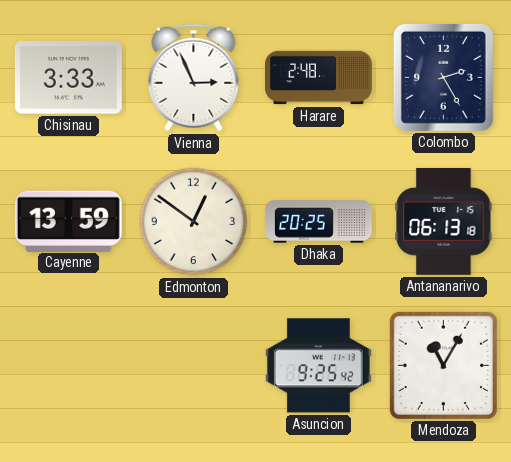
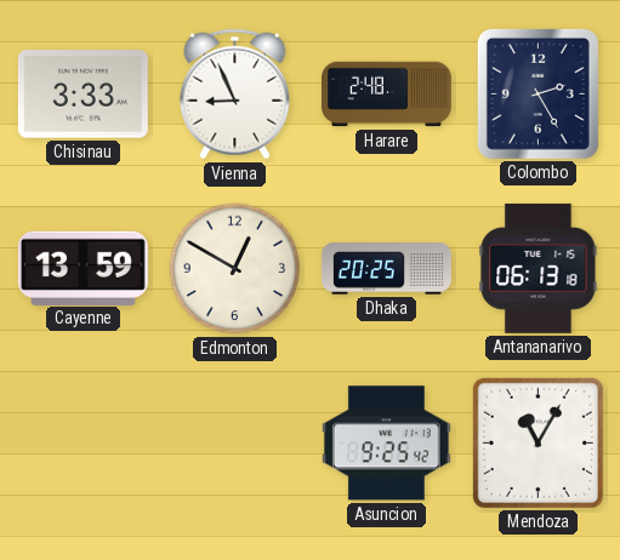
Vienna: 2:56 -> 8:56
Edmonton: 12:51 -> 12:50
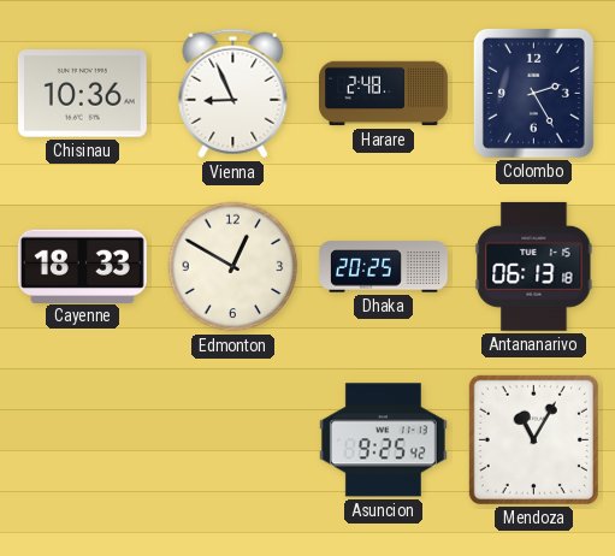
Chisinau: 3:33 -> 10:36
Cayenne: 13:59 -> 18:33
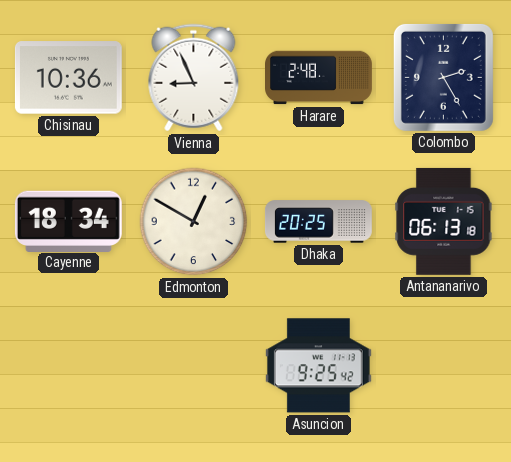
Cayenne: 18:33 -> 18:34
Mendoza: 11:05 -> none
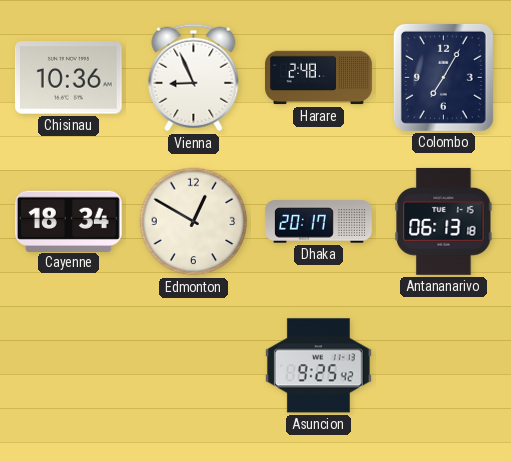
Colombo: 2:25 -> 7:05
Dhaka: 20:25 -> 20:17
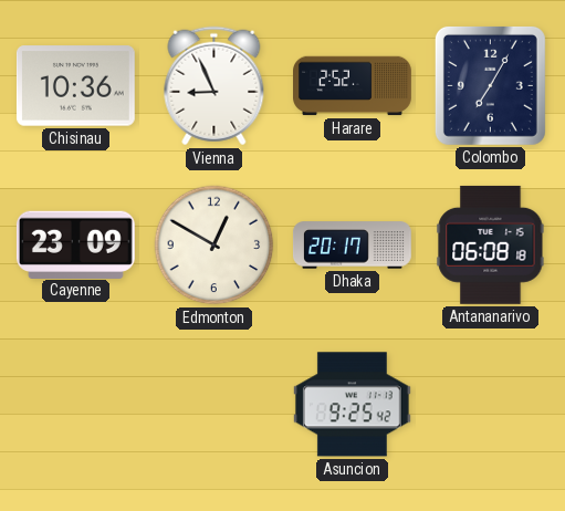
Harare: 2:48 -> 2:52
Cayenne: 18:34 -> 23:09
Antananarivo: 06:13 -> 06:08
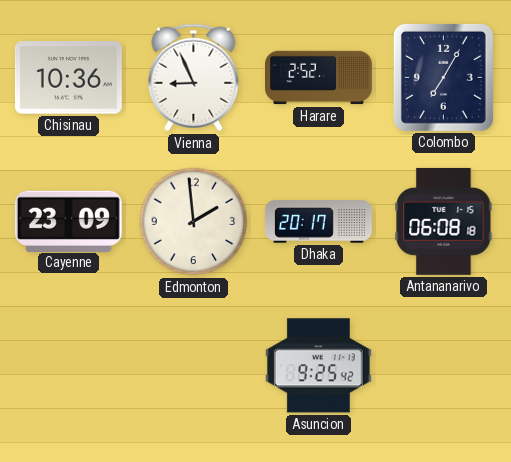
Edmonton: 12:50 -> 1:59
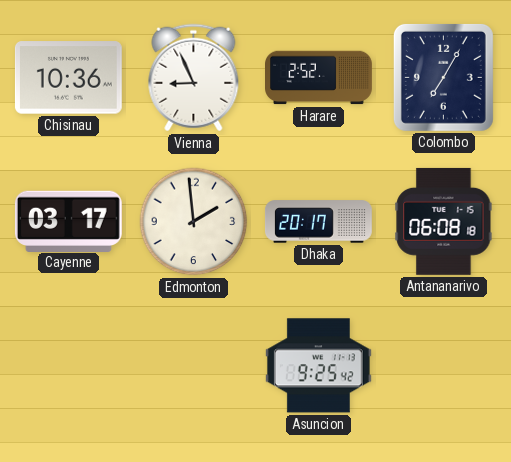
Cayenne: 23:09 -> 03:17
